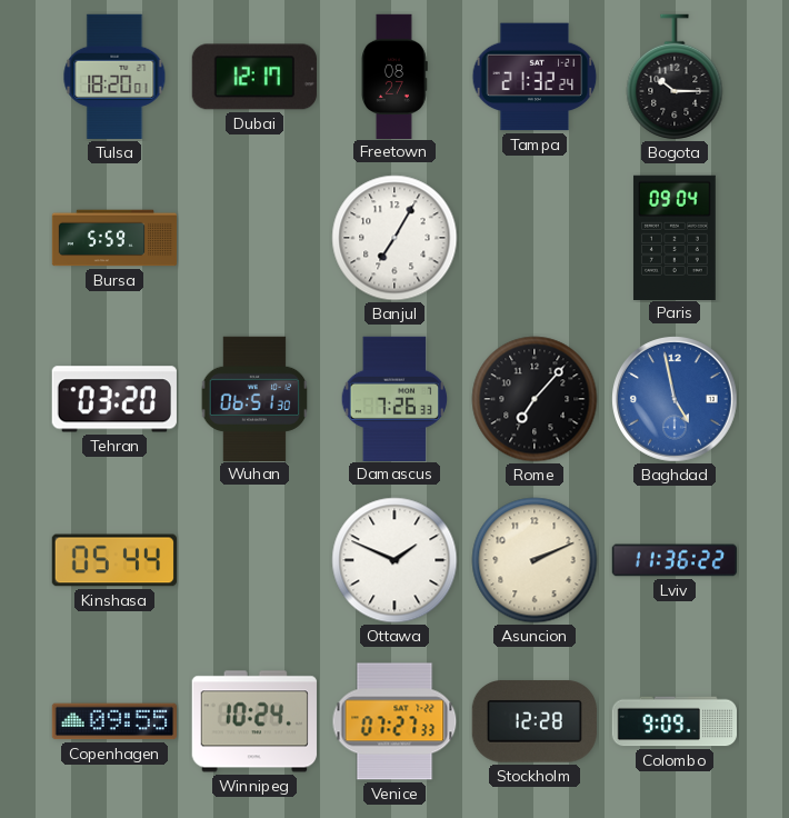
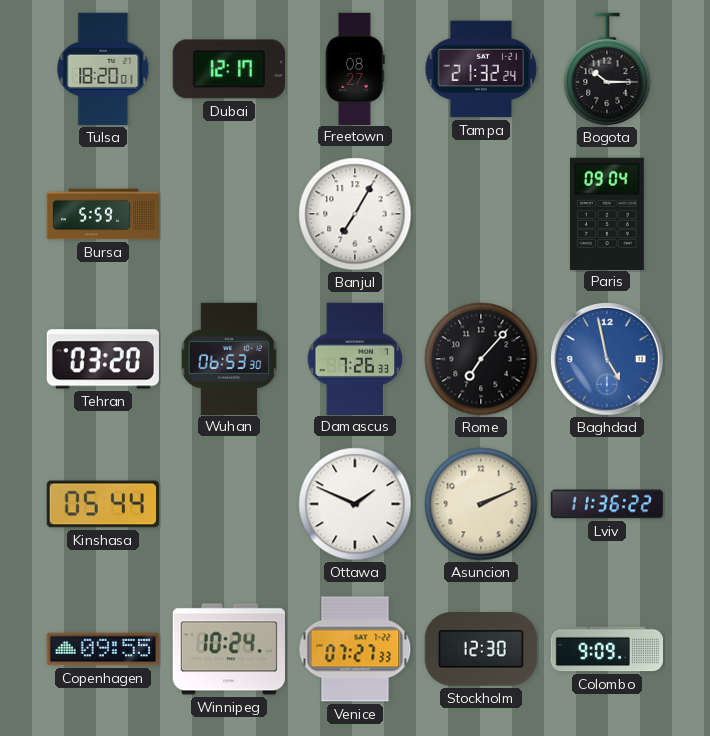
Wuhan: 06:51 -> 06:53
Stockholm: 12:28 -> 12:30
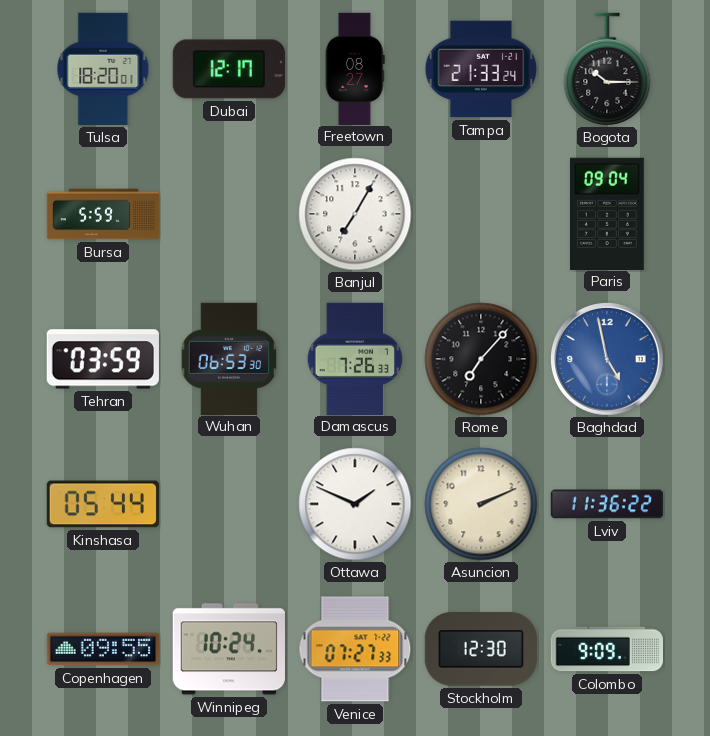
Tampa: 21:32 -> 21:33
Tehran: 03:20 -> 03:59
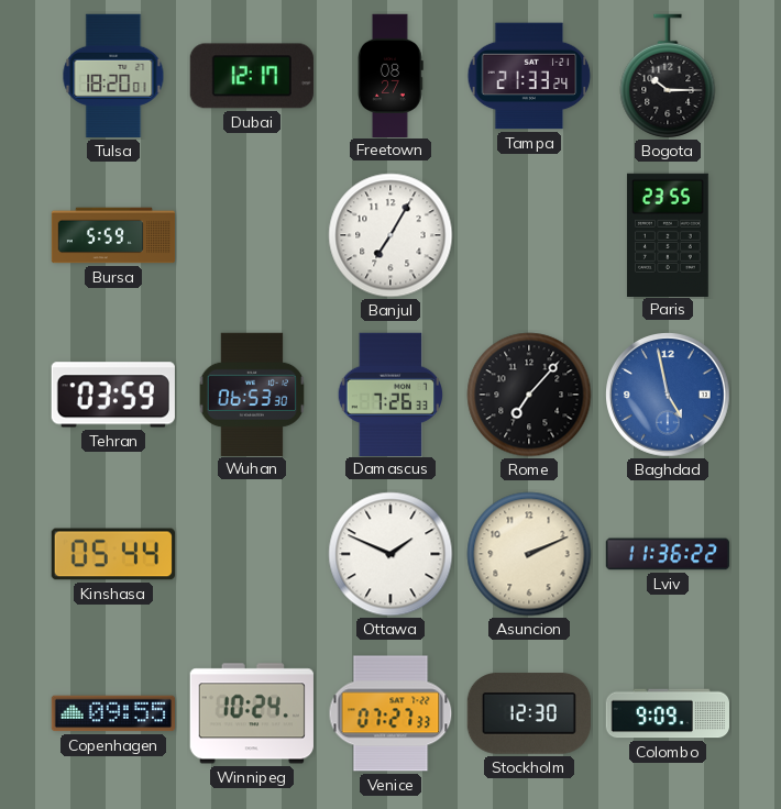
Paris: 09:04 -> 23:55
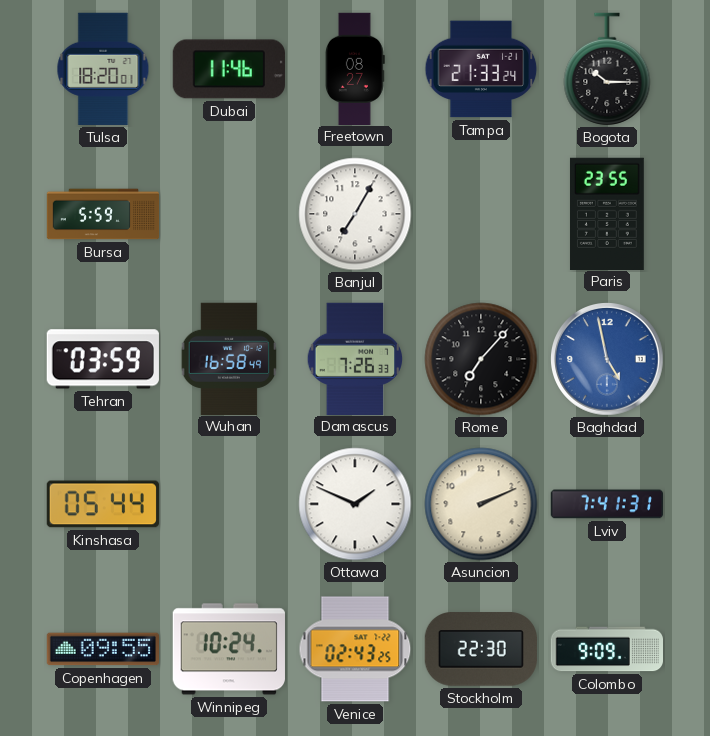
Dubai: 12:17 -> 11:46
Wuhan: 06:53 -> 16:58
Lviv: 11:36 -> 7:41
Venice: 07:27 -> 02:43
Stockholm: 12:30 -> 22:30
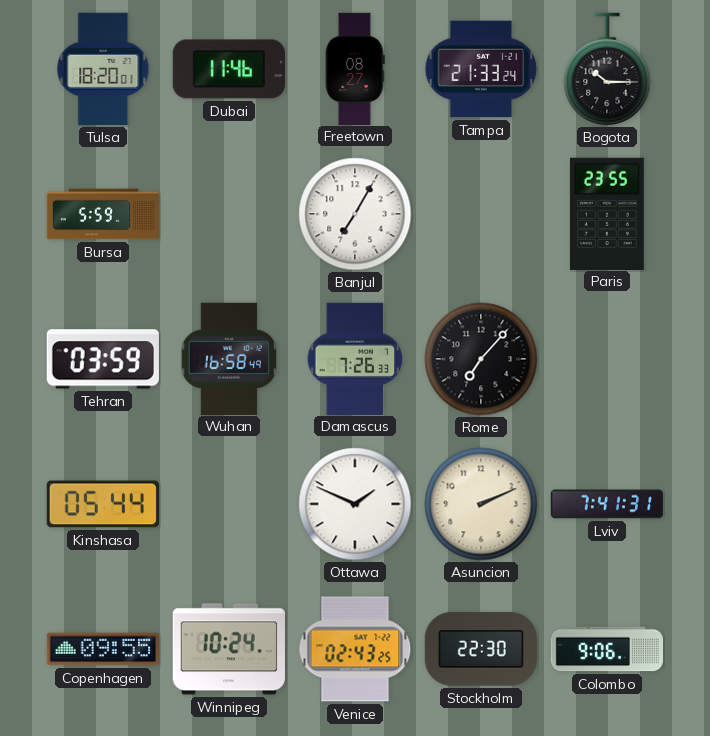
Baghdad: 4:58 -> none
Colombo: 9:09 -> 9:06
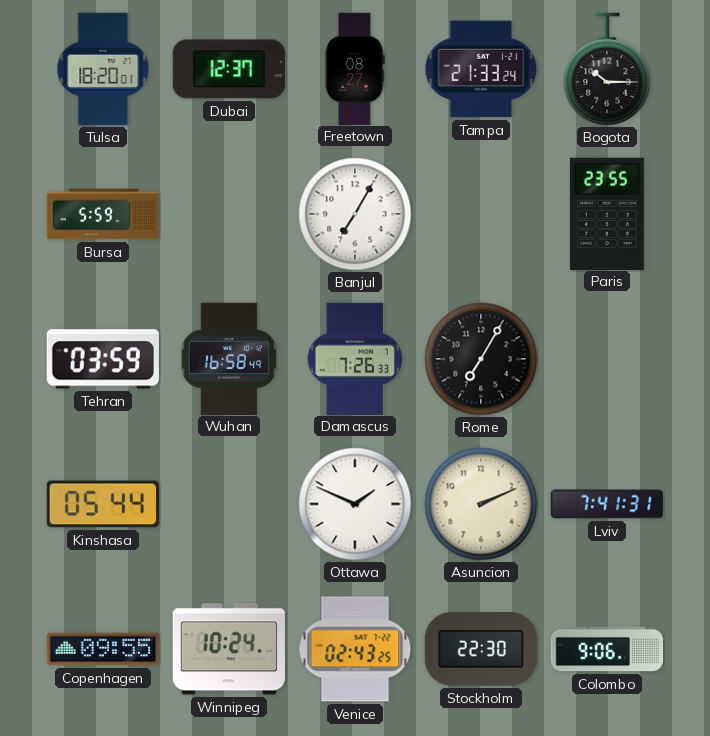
Dubai: 11:46 -> 12:37
Rome: 7:07 -> 7:05
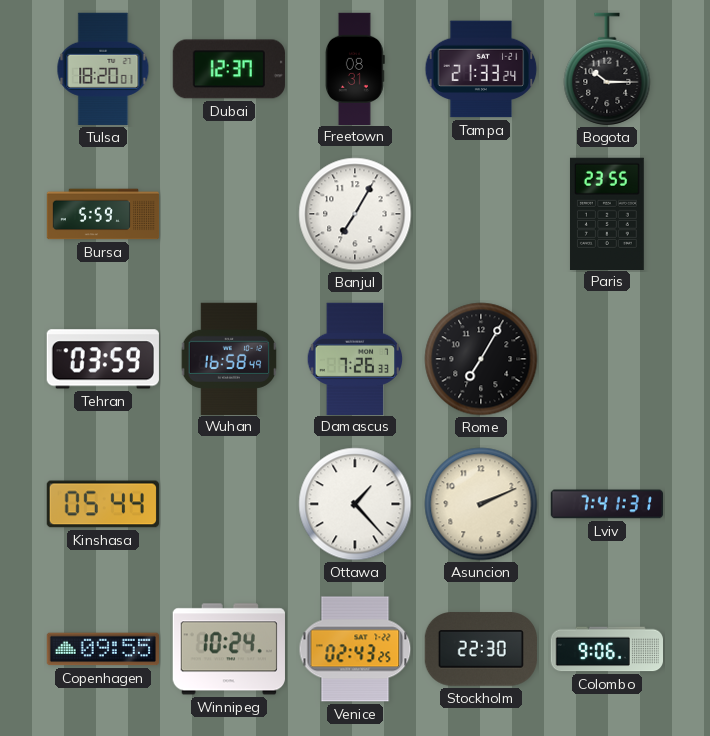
Freetown: 08:27 -> 08:31
Ottawa: 1:49 -> 1:23
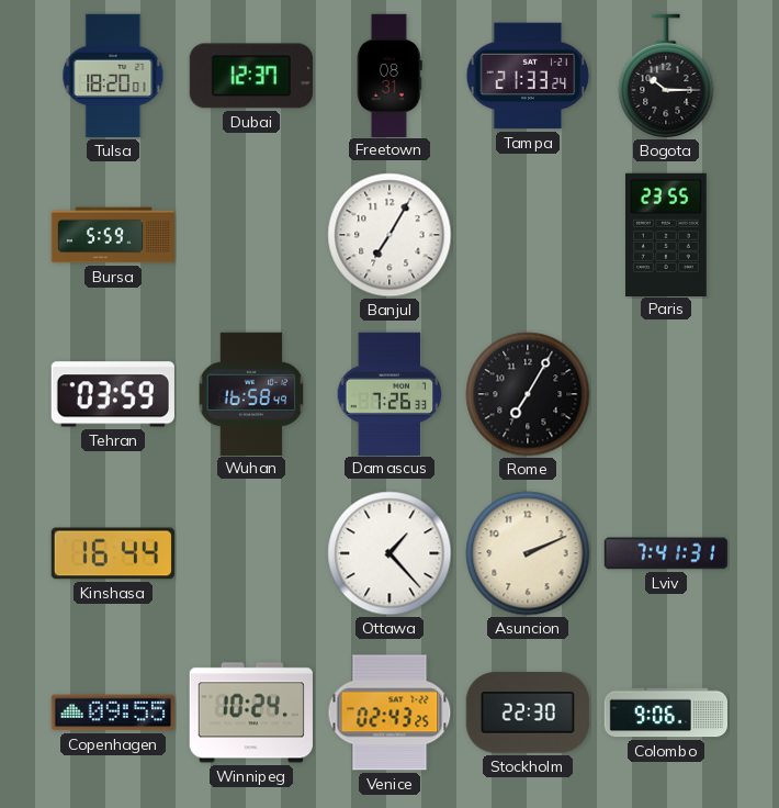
Kinshasa: 05:44 -> 16:44
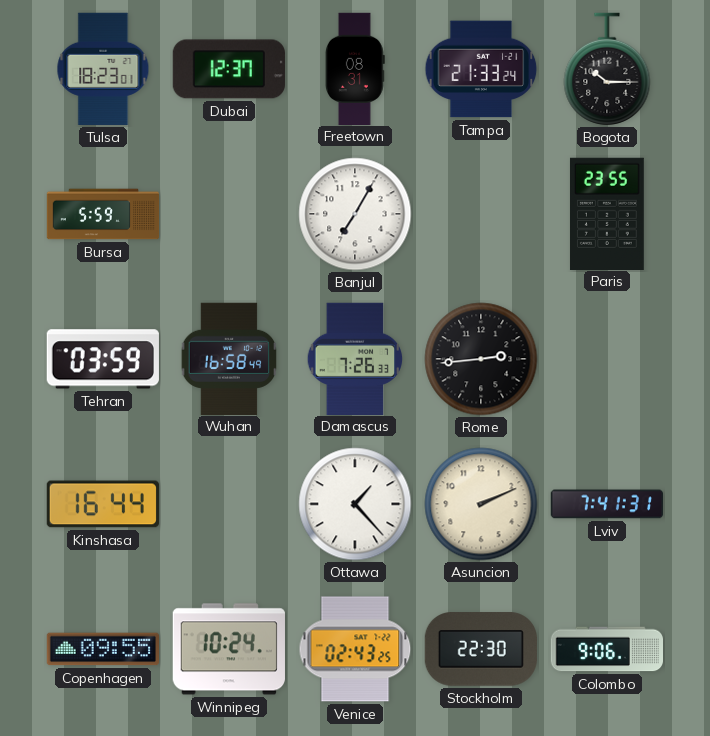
Tulsa: 18:20 -> 18:23
Rome: 7:05 -> 2:44
